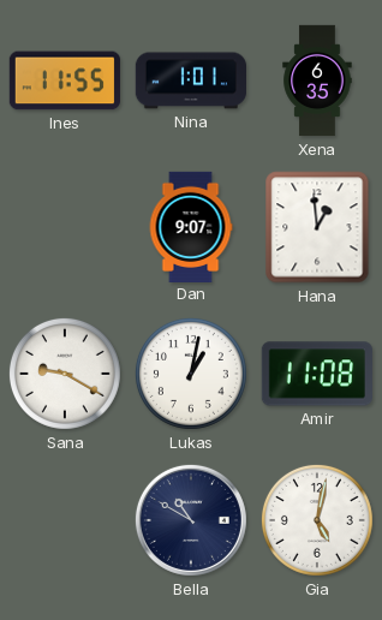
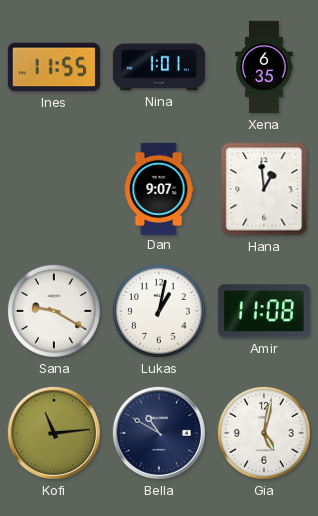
Kofi: none -> 11:14
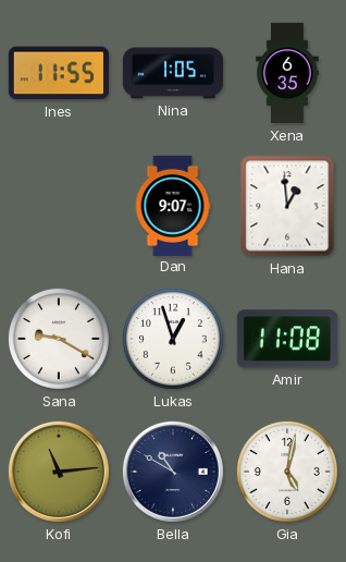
Nina: 1:01 -> 1:05
Lukas: 1:02 -> 12:57
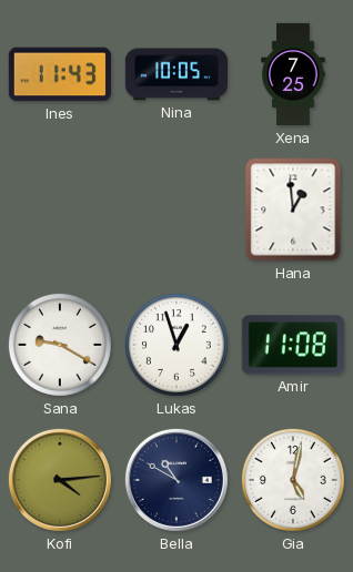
Ines: 11:55 -> 11:43
Nina: 1:05 -> 10:05
Xena: 6:35 -> 7:25
Dan: 9:07 -> none
Kofi: 11:14 -> 4:14
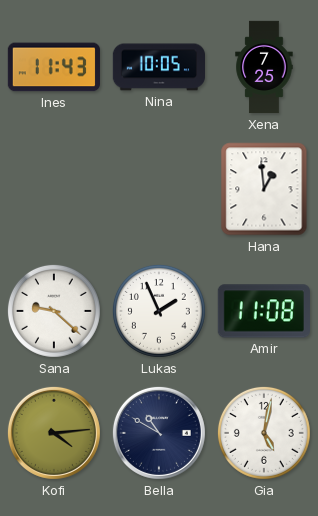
Sana: 9:20 -> 9:22
Lukas: 12:57 -> 1:56
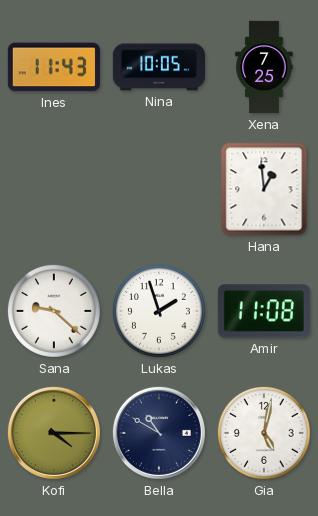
Lukas: 1:56 -> 1:57
Kofi: 4:14 -> 4:15
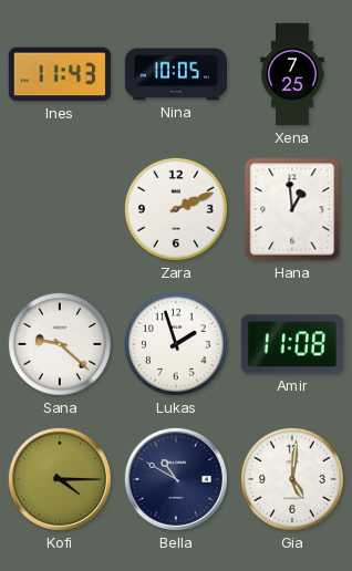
Zara: none -> 2:11
Gia: 5:02 -> 5:01
